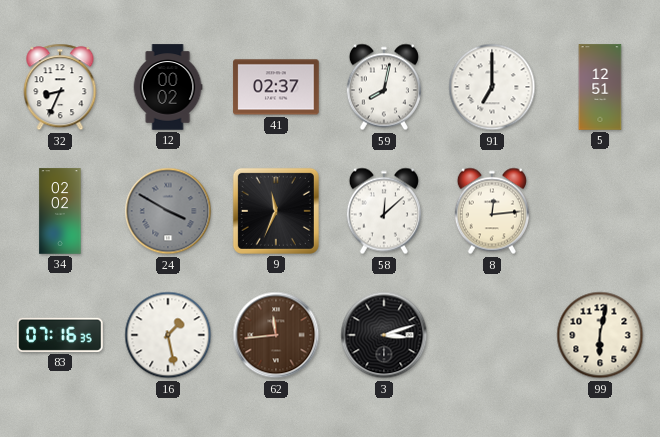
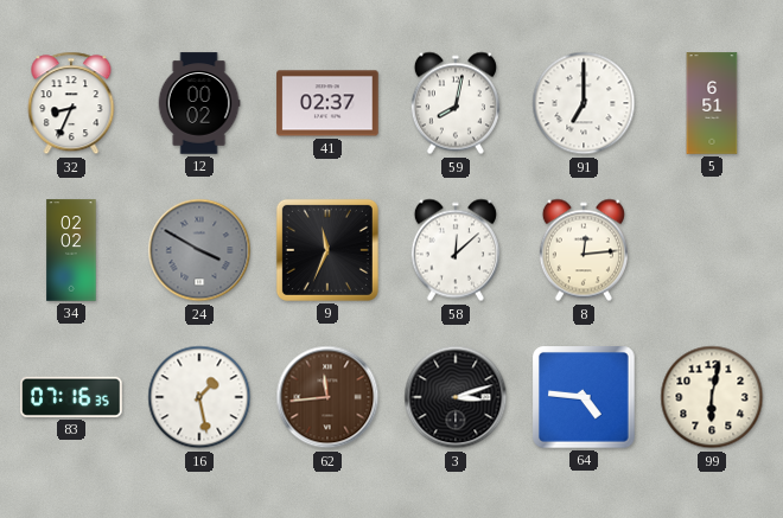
5: 12:51 -> 6:51
64: none -> 4:46
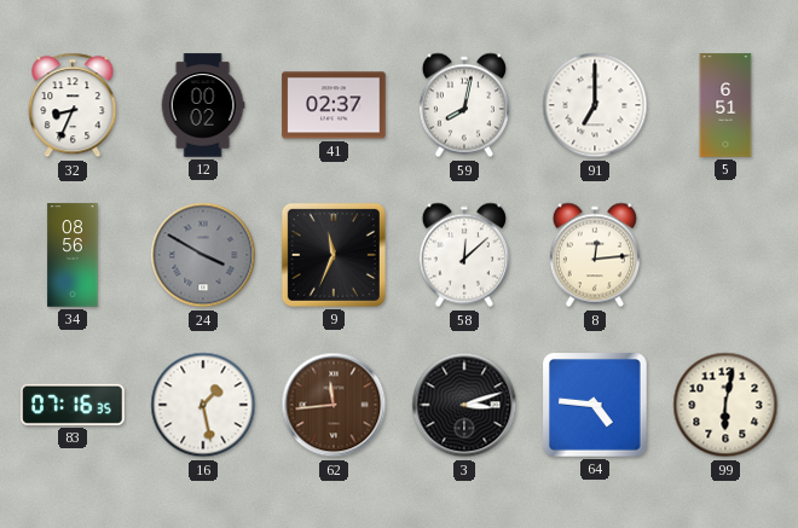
34: 02:02 -> 08:56
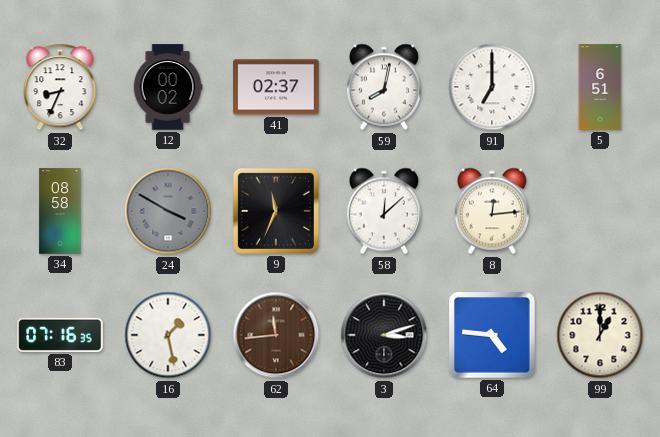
34: 08:56 -> 08:58
99: 6:02 -> 1:00
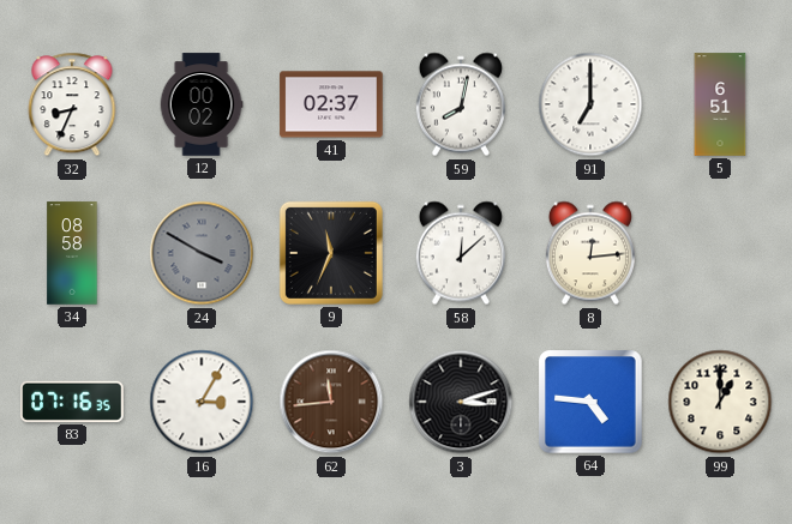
16: 1:28 -> 3:05
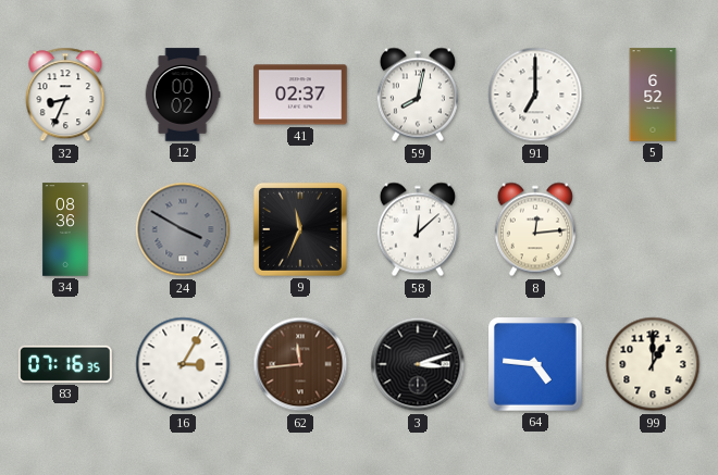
5: 6:51 -> 6:52
34: 08:58 -> 08:36
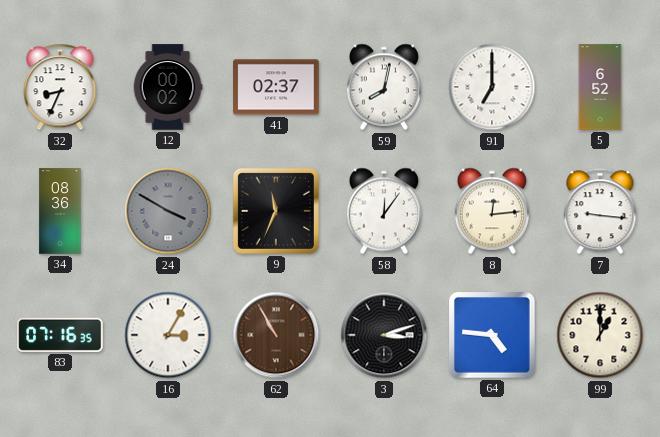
58: 12:08 -> 12:06
7: none -> 9:16
62: 11:44 -> 10:55
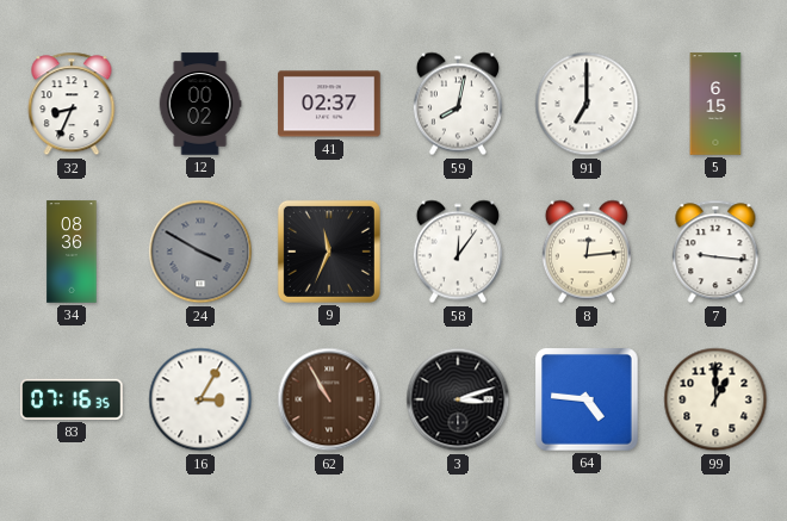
5: 6:52 -> 6:15
